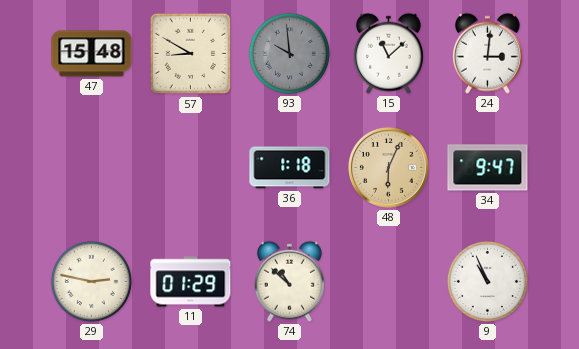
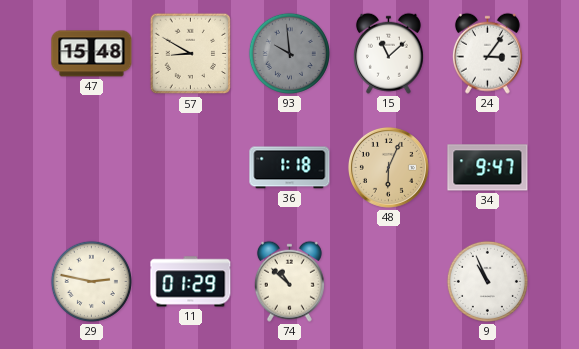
24: 3:01 -> 3:06
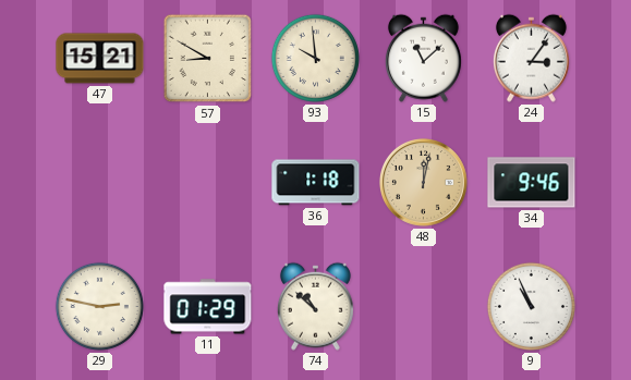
47: 15:48 -> 15:21
93 dial: grey -> cream
48: 6:04 -> 12:02
34: 9:47 -> 9:46
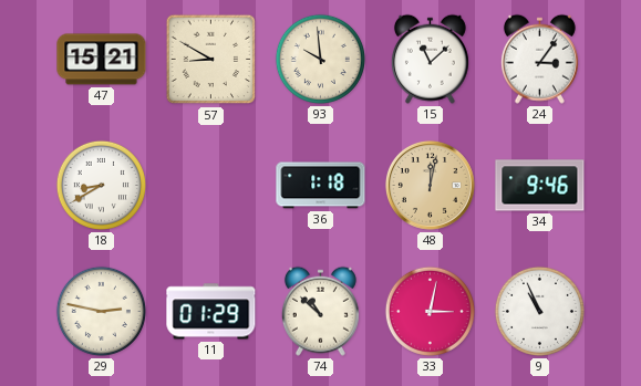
18: none -> 8:40
33: none -> 3:02
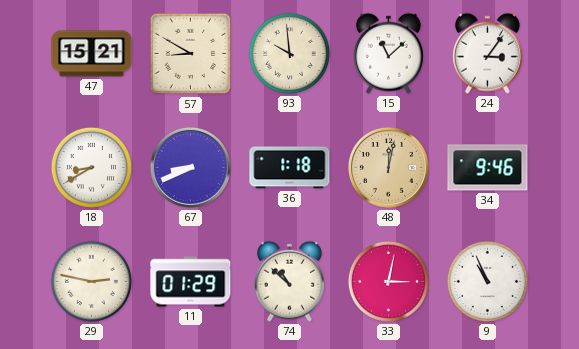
67: none -> 8:41
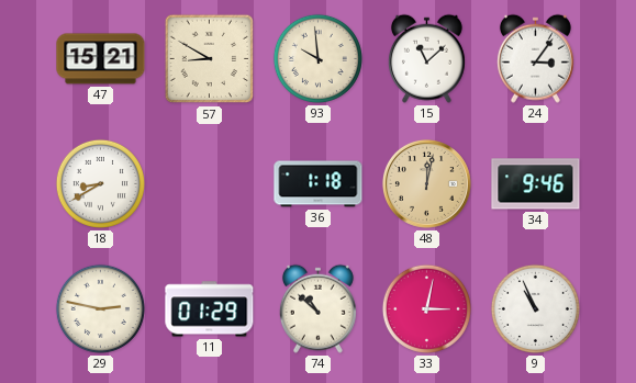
67: 8:41 -> none
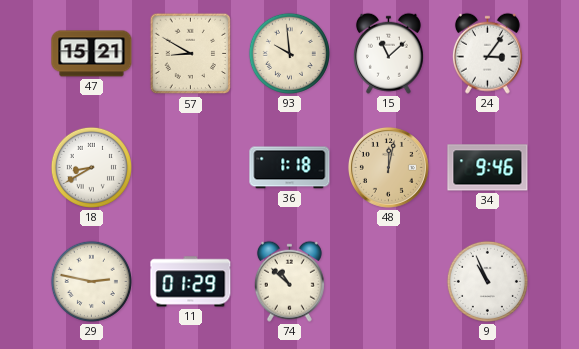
33: 3:02 -> none
